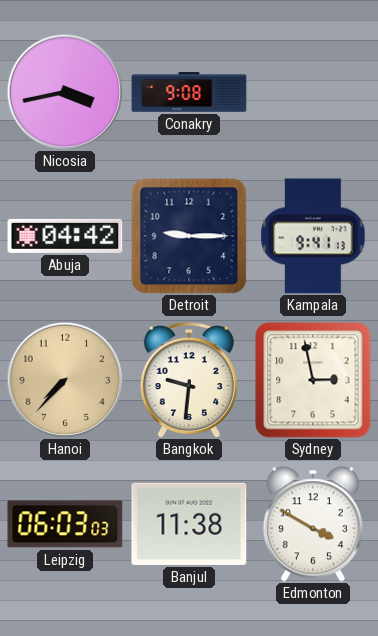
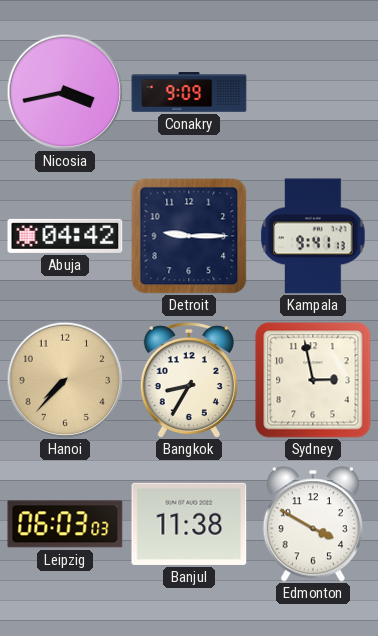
Conakry: 9:08 -> 9:09
Bangkok: 9:31 -> 8:35
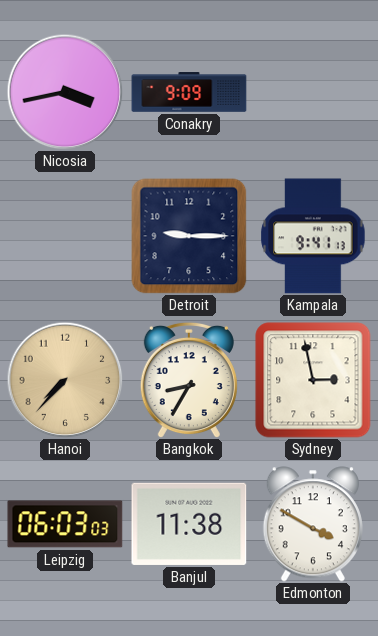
Abuja: 04:42 -> none
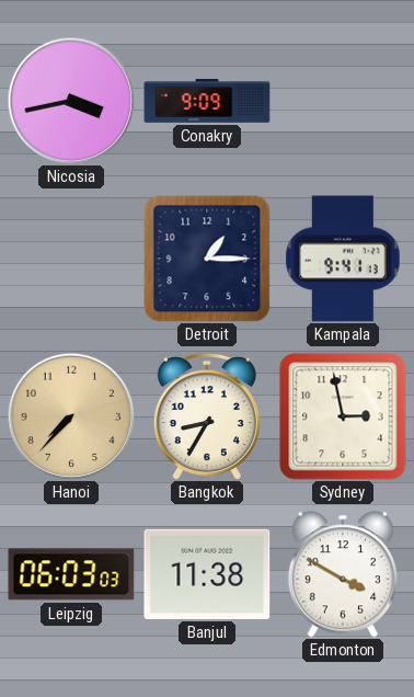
Detroit: 9:15 -> 1:15
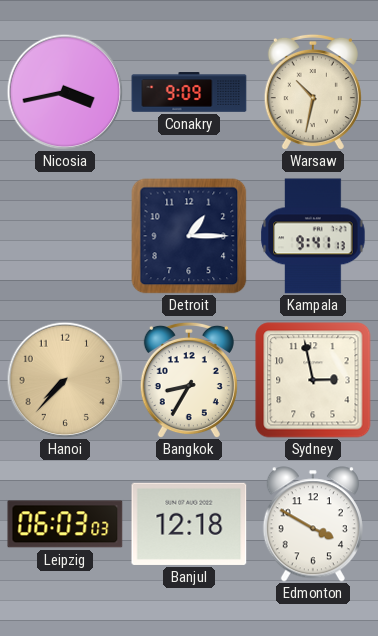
Warsaw: none -> 10:32
Banjul: 11:38 -> 12:18
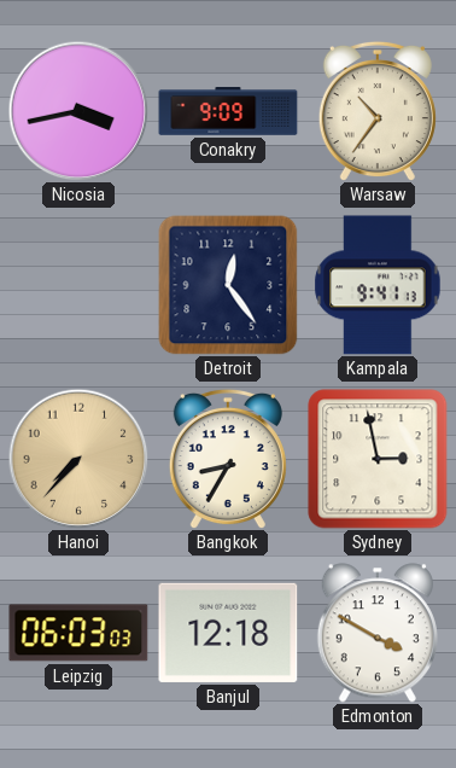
Warsaw: 10:32 -> 10:36
Detroit: 1:15 -> 12:24
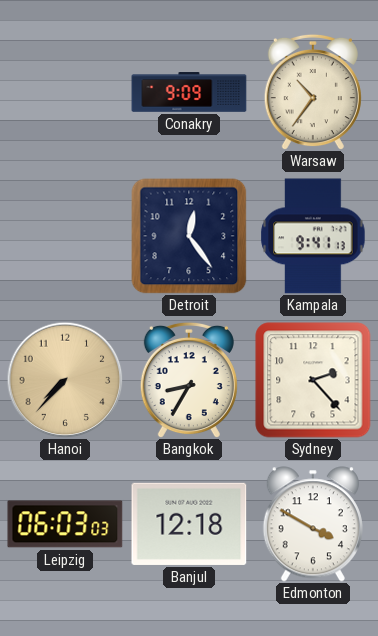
Nicosia: 3:43 -> none
Sydney: 2:58 -> 2:23
